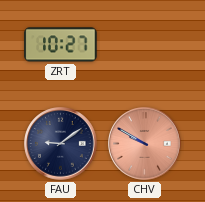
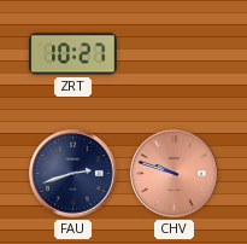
FAU: 9:09 -> 2:42
CHV: 9:50 -> 9:48
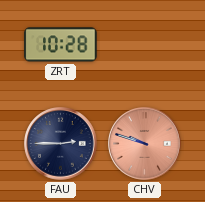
ZRT: 10:27 -> 10:28
FAU: 2:42 -> 2:45
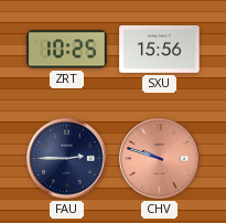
ZRT: 10:28 -> 10:25
SXU: none -> 15:56
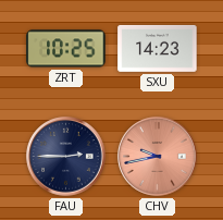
SXU: 15:56 -> 14:23
CHV: 9:48 -> 9:43
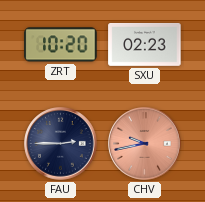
ZRT: 10:25 -> 10:20
SXU: 14:23 -> 02:23
